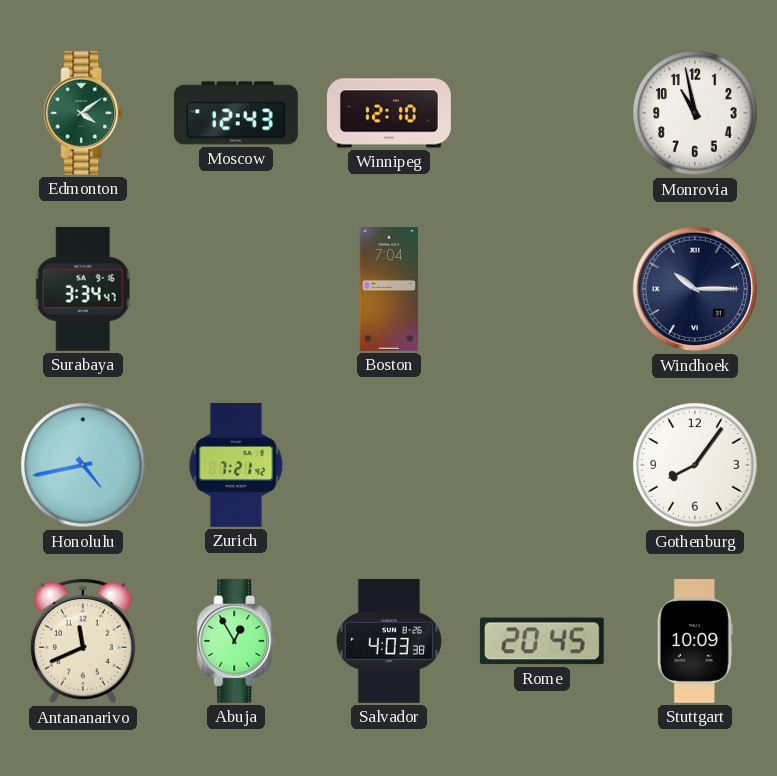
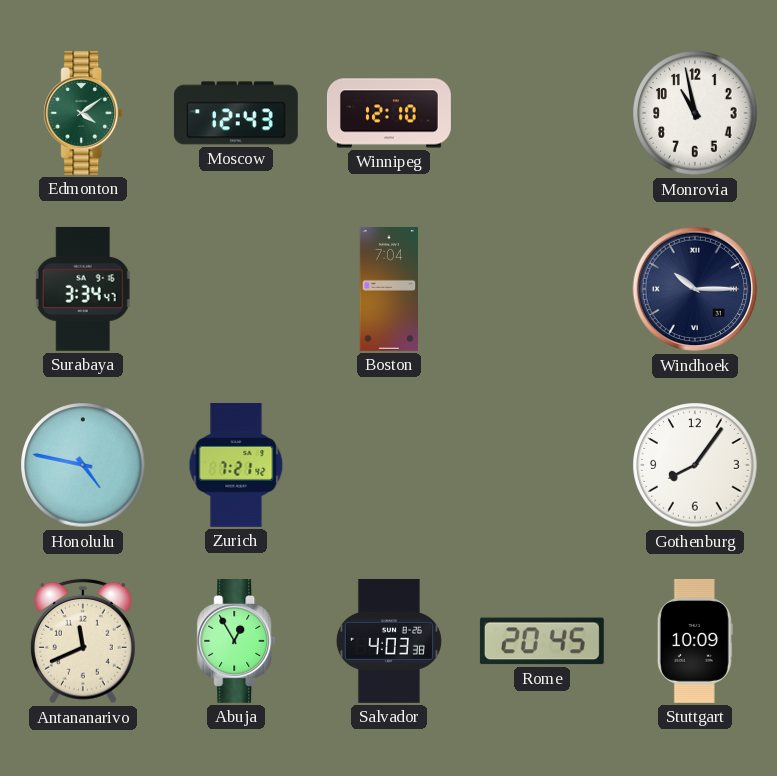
Honolulu: 4:43 -> 4:47
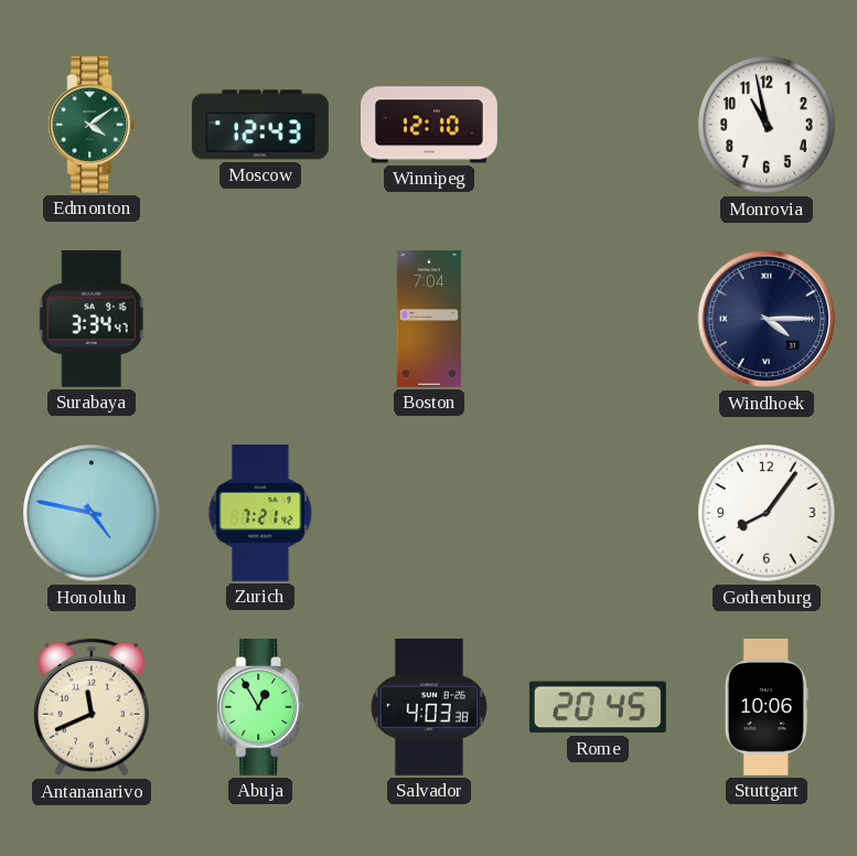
Windhoek: 10:15 -> 4:15
Stuttgart: 10:09 -> 10:06
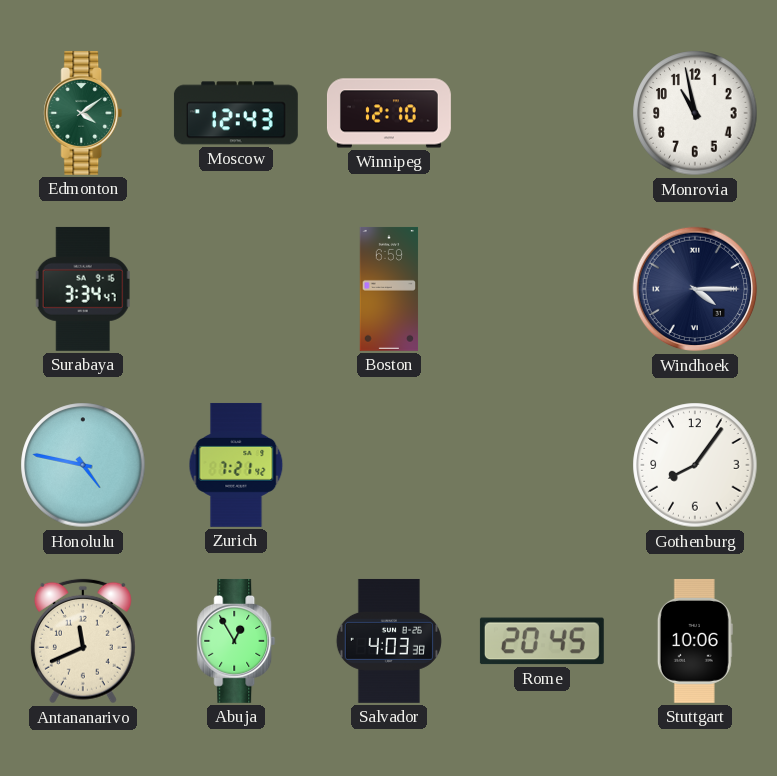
Boston: 7:04 -> 6:59
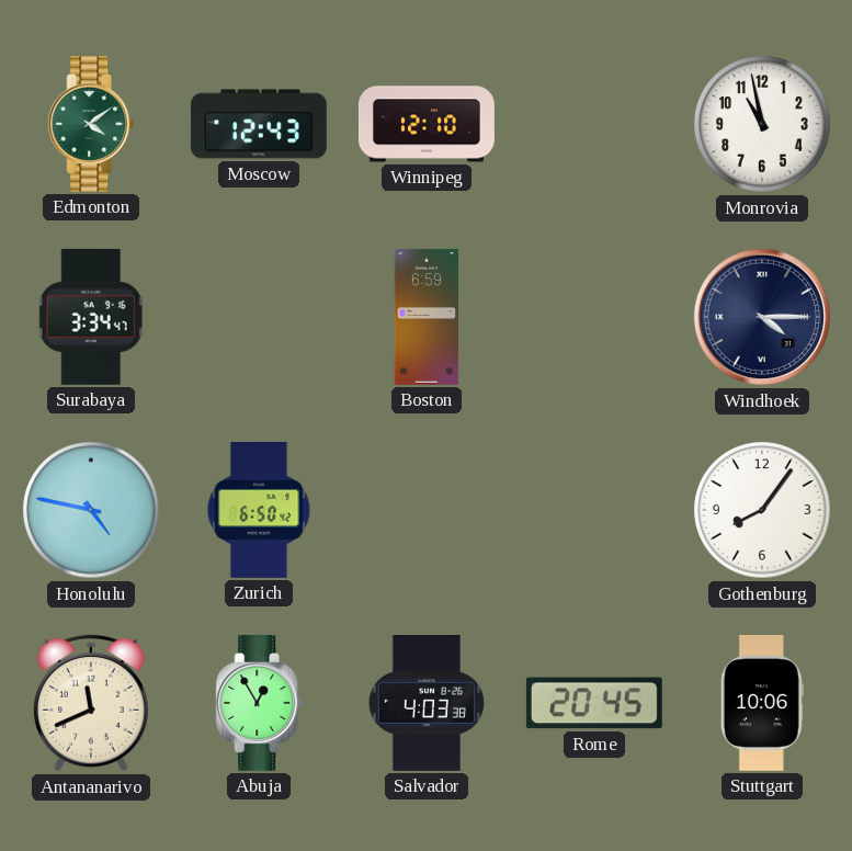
Zurich: 7:21 -> 6:50
